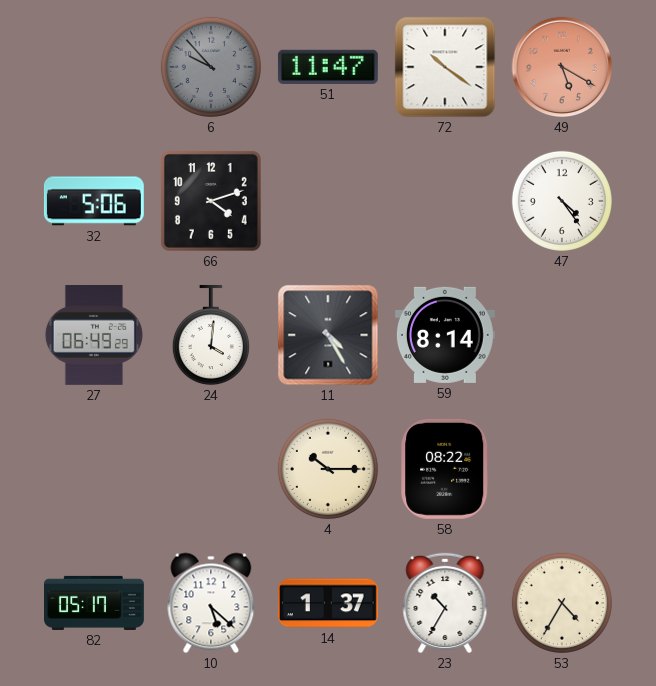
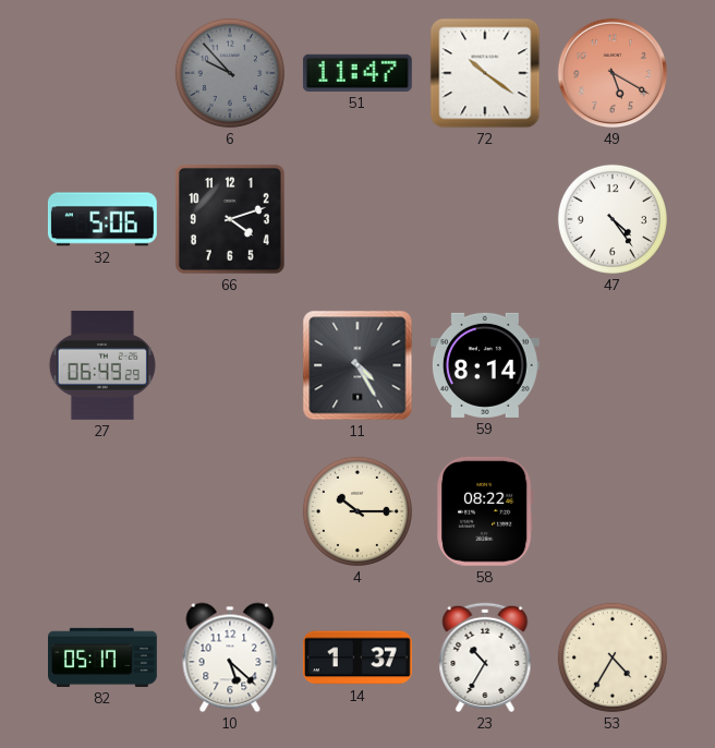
24: 4:01 -> none
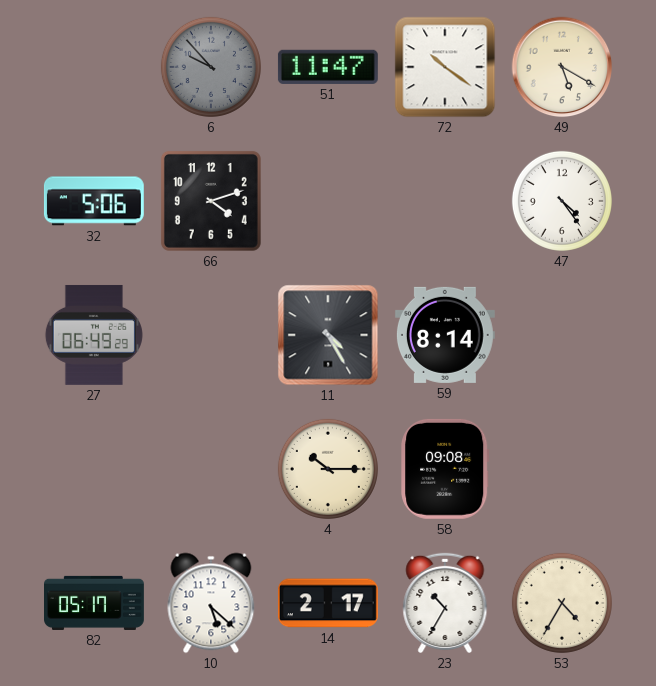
49 dial: salmon -> cream
58: 08:22 -> 09:08
14: 1:37 -> 2:17
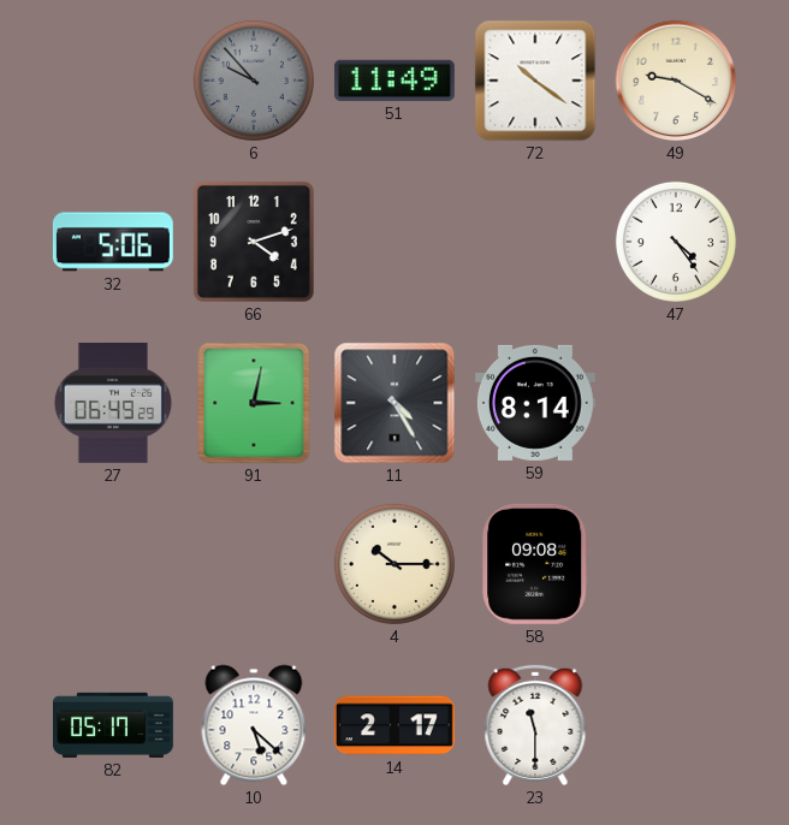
51: 11:47 -> 11:49
49: 5:20 -> 9:20
91: none -> 3:02
23: 10:35 -> 11:30
53: 4:35 -> none
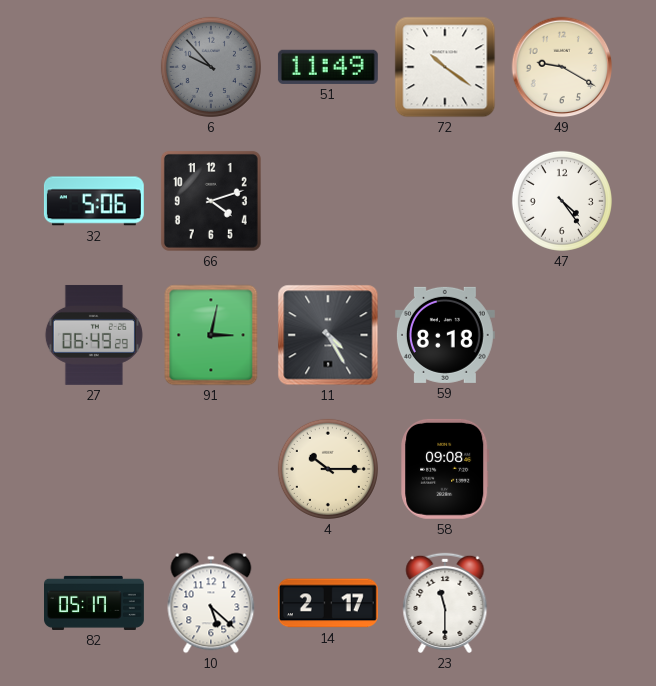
59: 8:14 -> 8:18
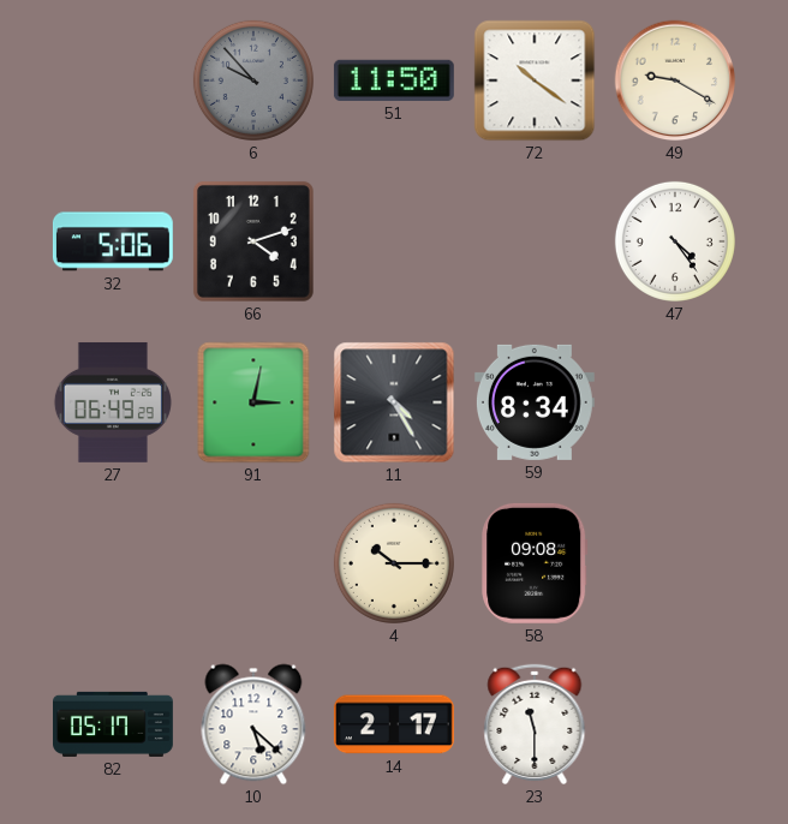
51: 11:49 -> 11:50
59: 8:18 -> 8:34
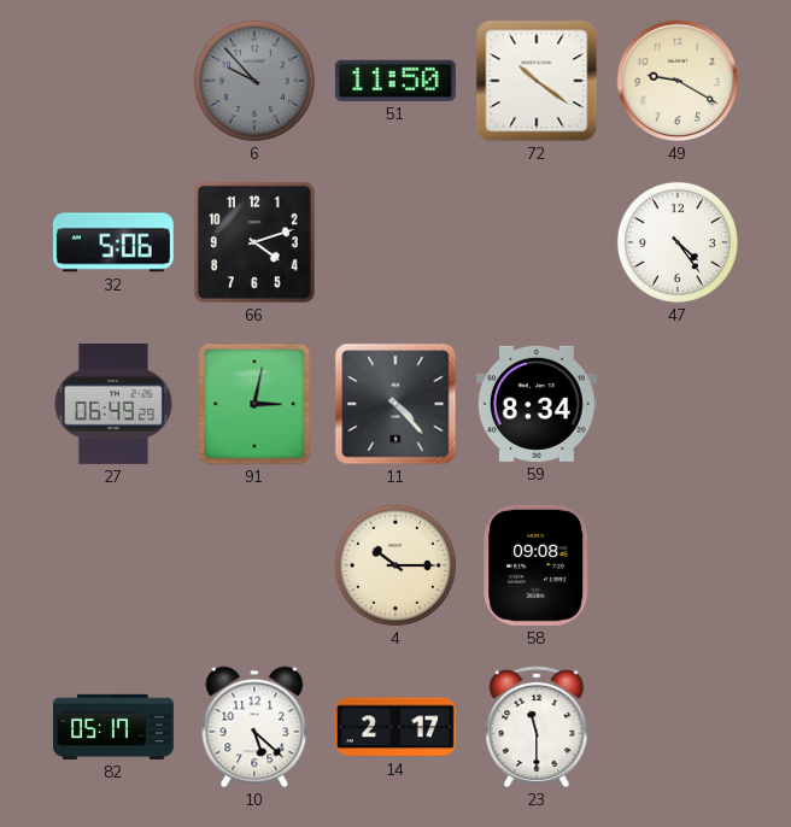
11: 4:25 -> 4:23
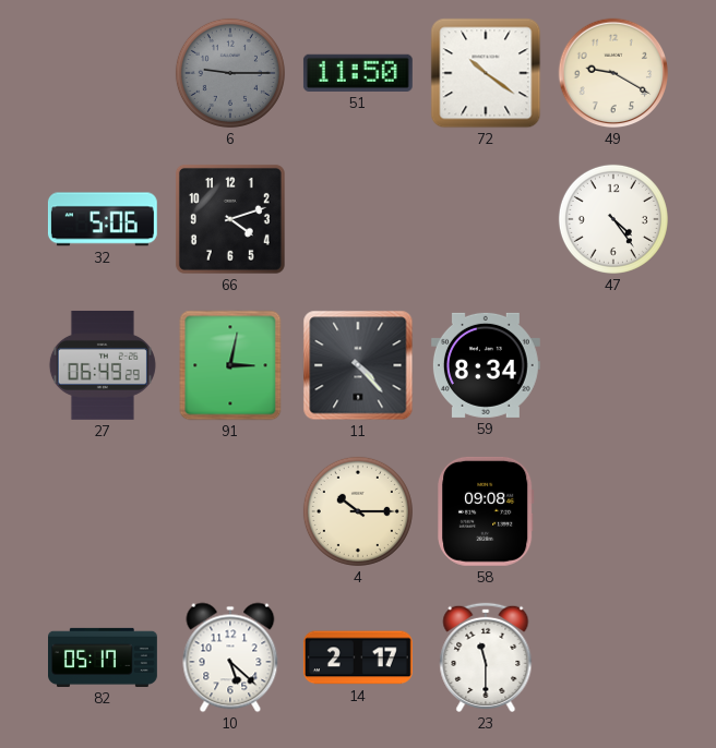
6: 9:53 -> 9:15
